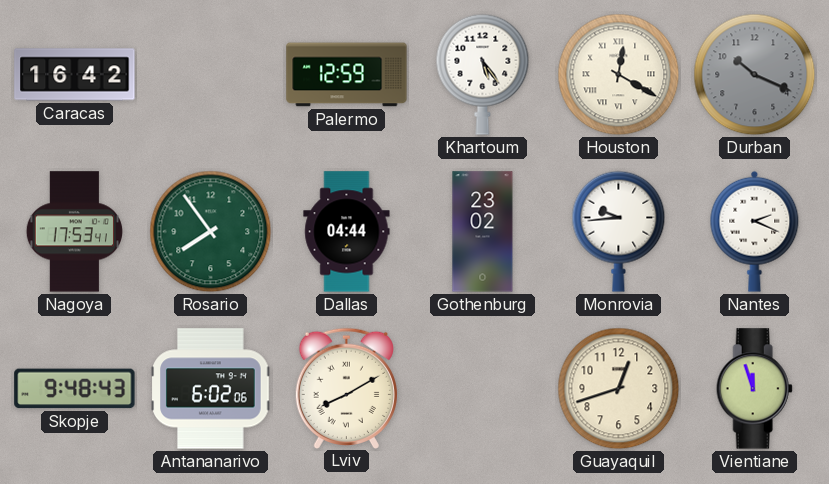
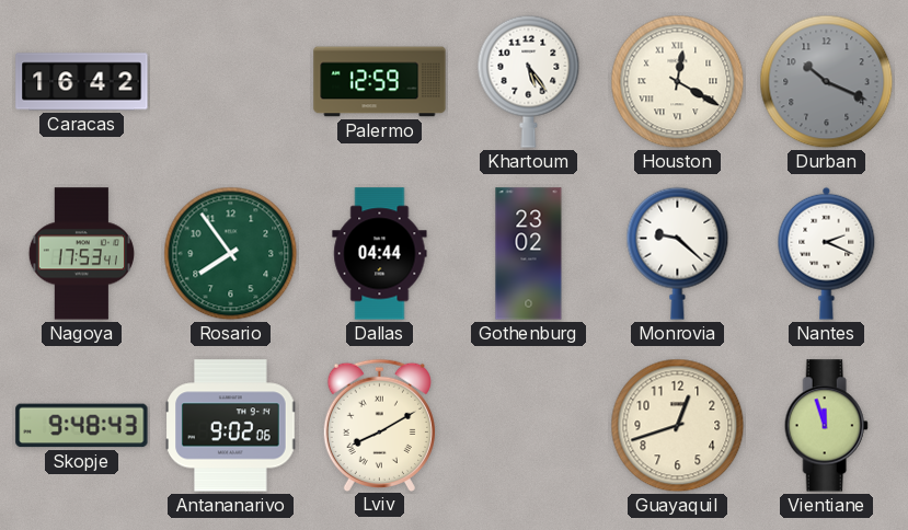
Monrovia: 9:44 -> 9:22
Antananarivo: 6:02 -> 9:02
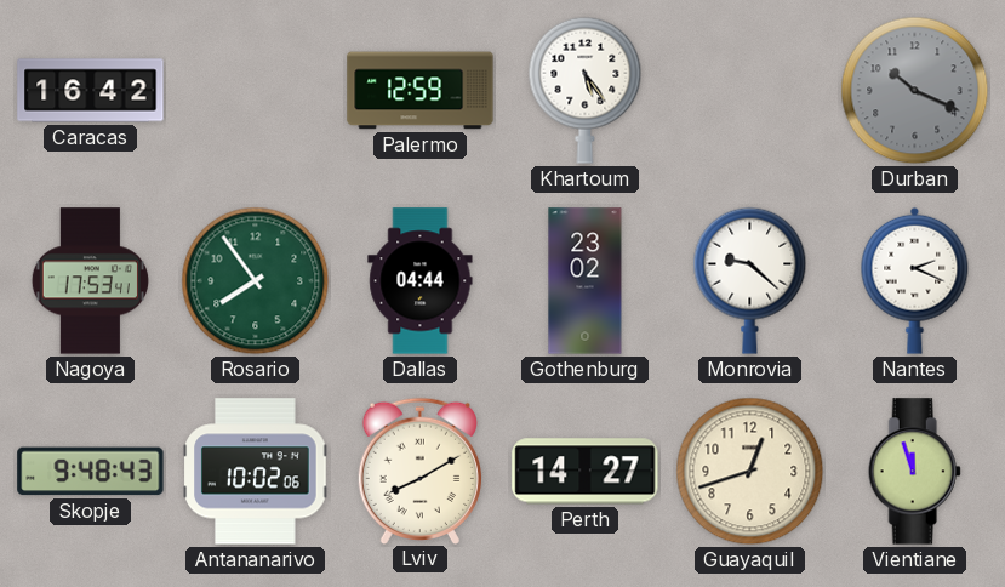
Houston: 12:20 -> none
Antananarivo: 9:02 -> 10:02
Perth: none -> 14:27
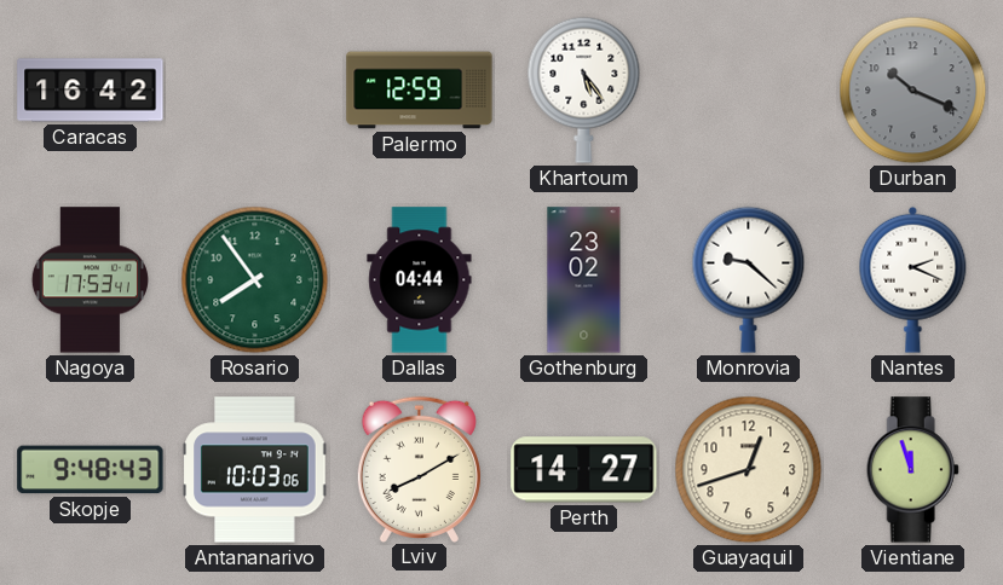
Antananarivo: 10:02 -> 10:03
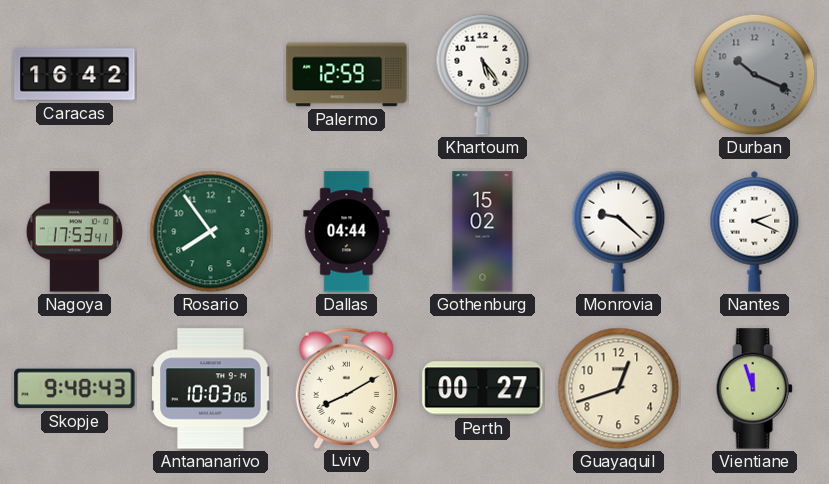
Gothenburg: 23:02 -> 15:02
Perth: 14:27 -> 00:27
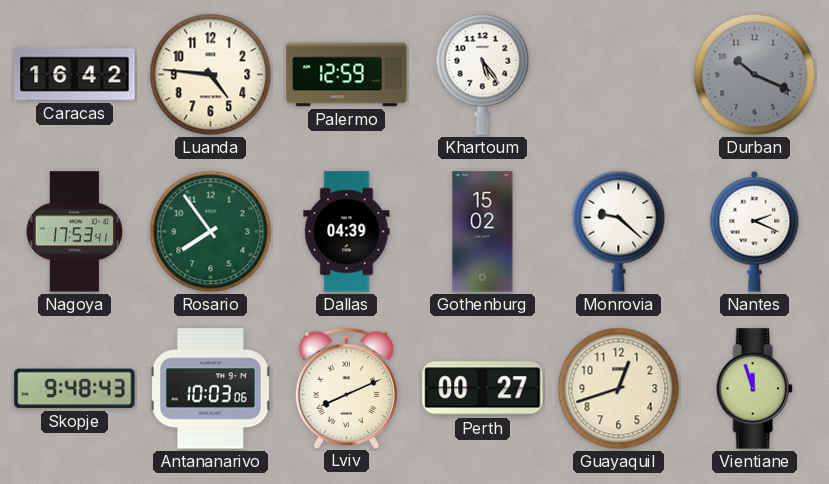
Luanda: none -> 4:46
Dallas: 04:44 -> 04:39
Lviv: 8:10 -> 8:11
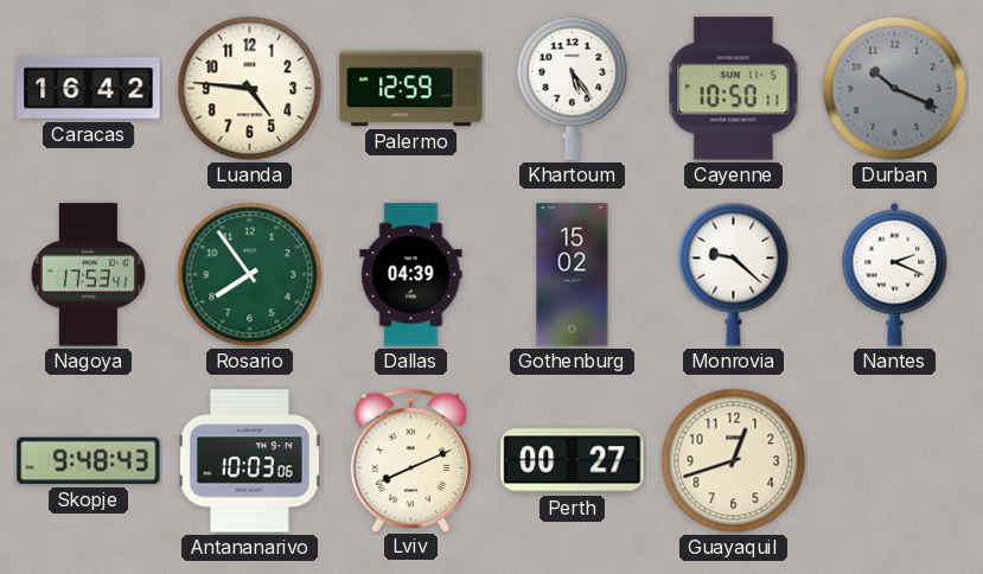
Cayenne: none -> 10:50
Vientiane: 11:57 -> none
